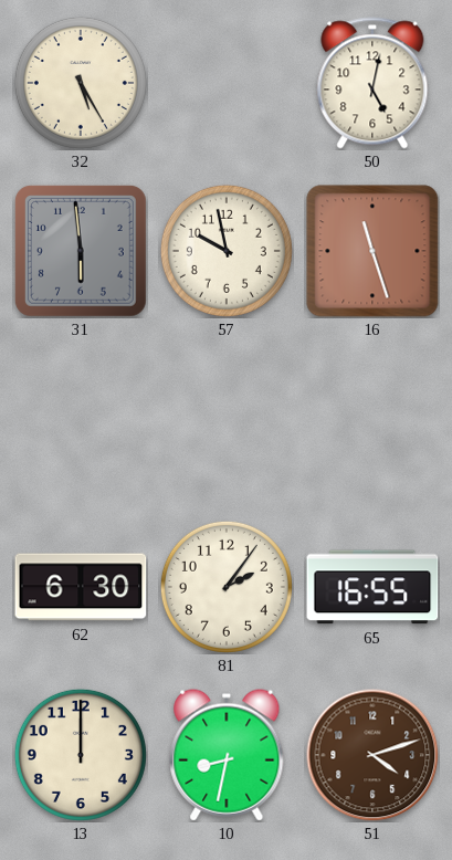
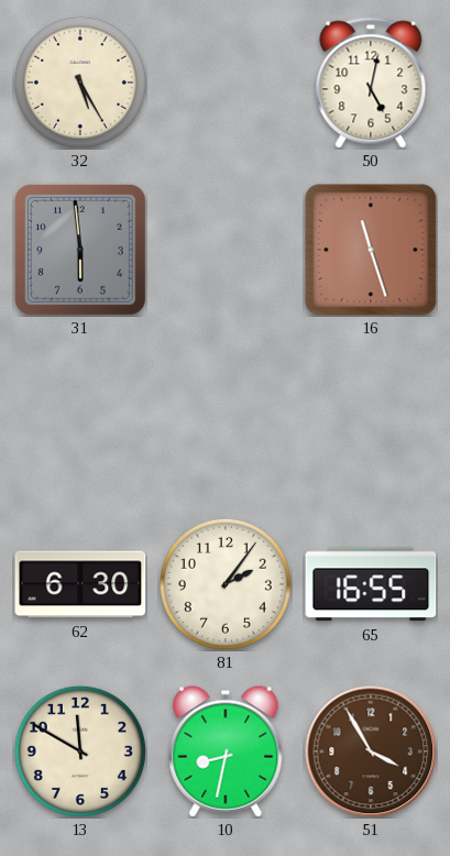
57: 9:58 -> none
13: 12:00 -> 11:50
51: 4:12 -> 3:55
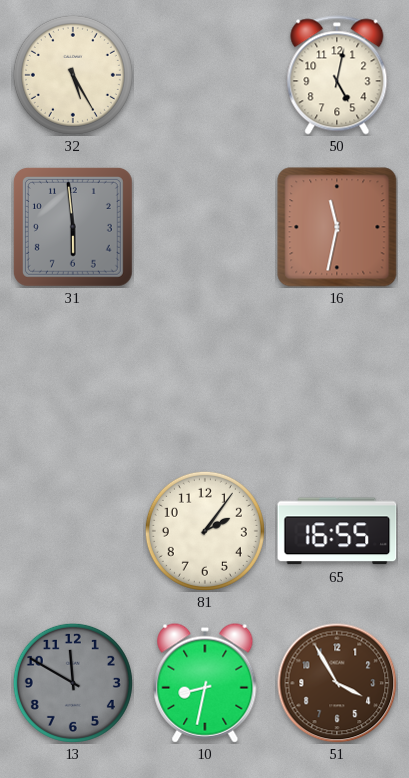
16: 11:27 -> 11:32
62: 6:30 -> none
13 dial: cream -> grey
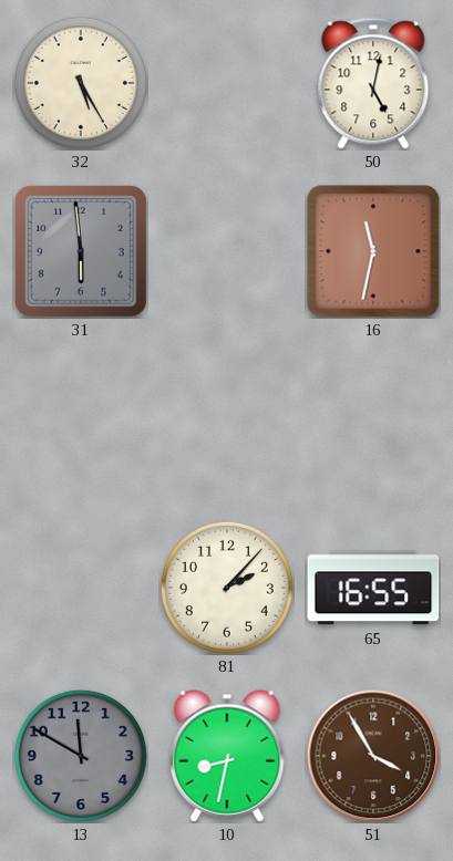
81: 2:06 -> 2:07
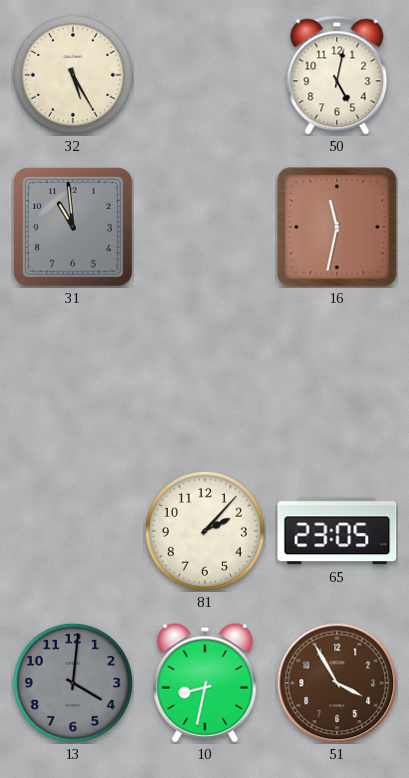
31: 5:59 -> 10:59
65: 16:55 -> 23:05
13: 11:50 -> 4:01
